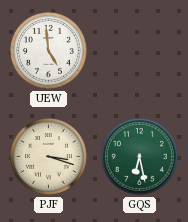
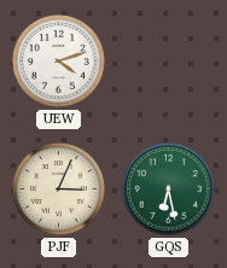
UEW: 4:59 -> 4:12
PJF: 3:18 -> 3:04
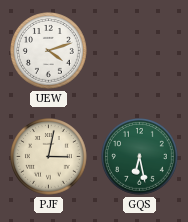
PJF: 3:04 -> 3:02
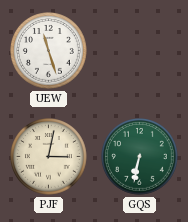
UEW: 4:12 -> 11:27
GQS: 6:28 -> 6:32
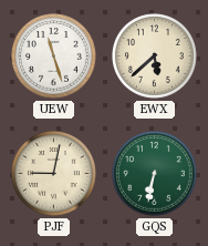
EWX: none -> 5:38
PJF: 3:02 -> 9:02
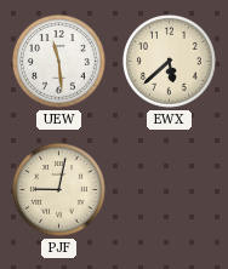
UEW: 11:27 -> 11:29
GQS: 6:32 -> none
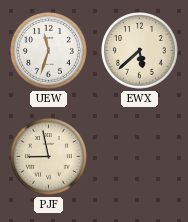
UEW: 11:29 -> 11:33
PJF: 9:02 -> 8:58
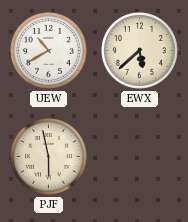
UEW: 11:33 -> 10:40
PJF: 8:58 -> 5:58
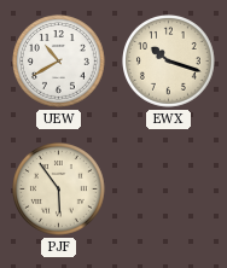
EWX: 5:38 -> 10:18
PJF: 5:58 -> 5:54
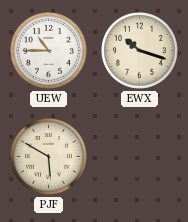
UEW: 10:40 -> 10:45
PJF: 5:54 -> 5:50
